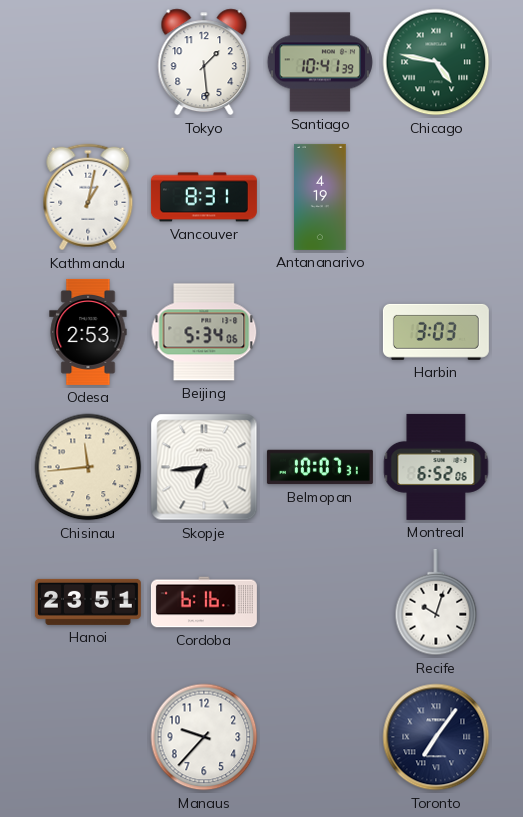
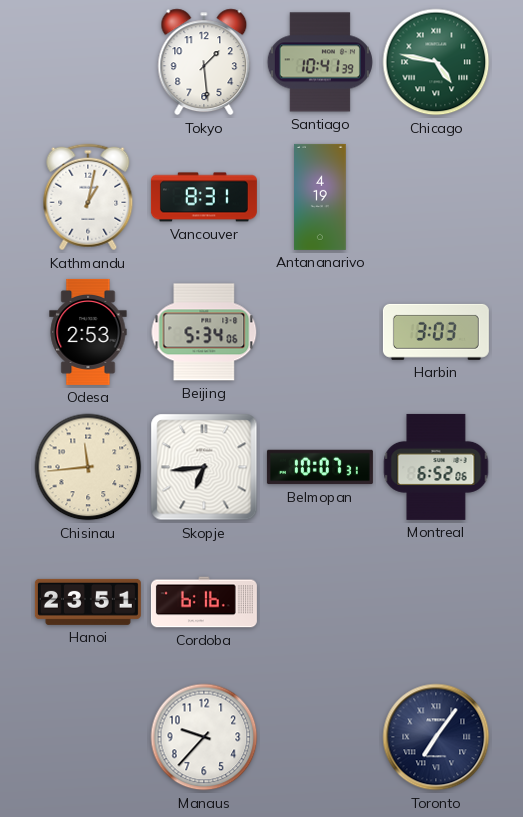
Recife: 10:03 -> none
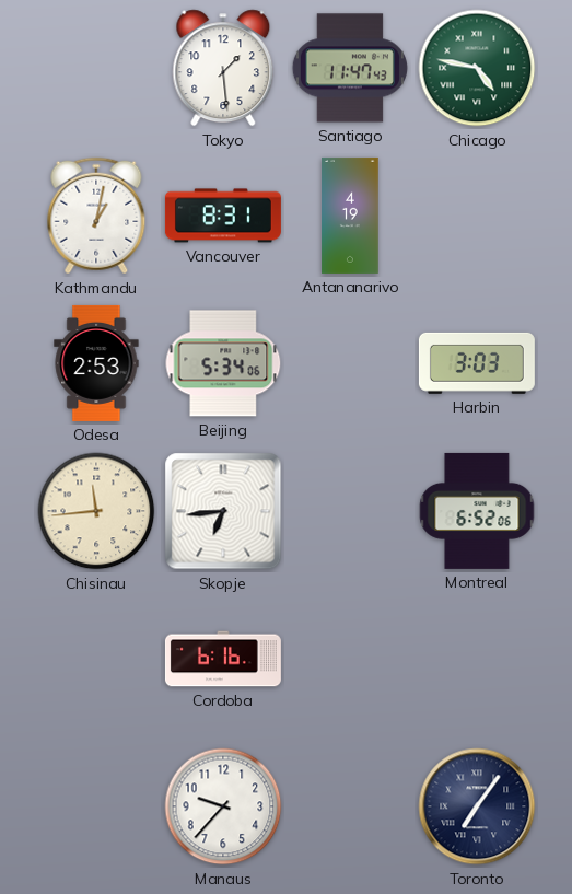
Santiago: 10:41 -> 11:47
Belmopan: 10:07 -> none
Hanoi: 23:51 -> none
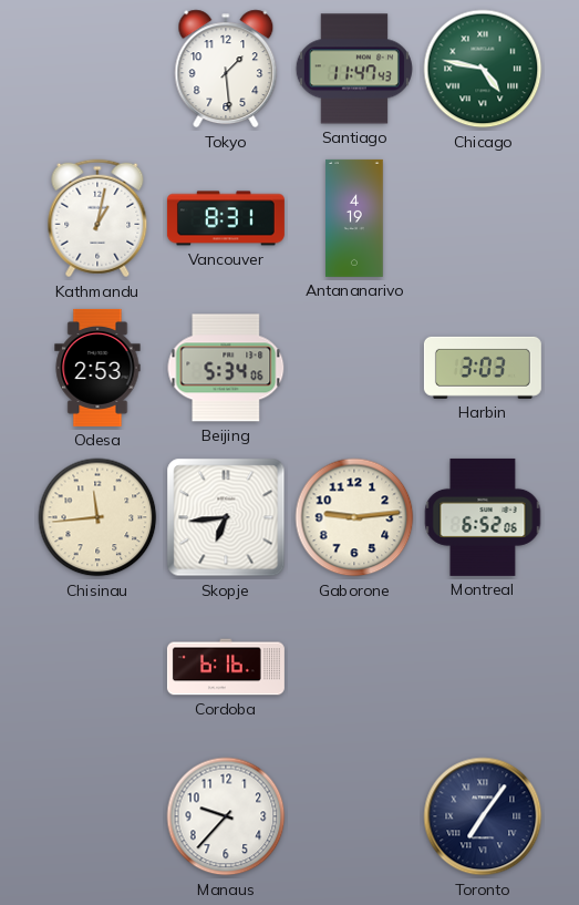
Gaborone: none -> 9:14
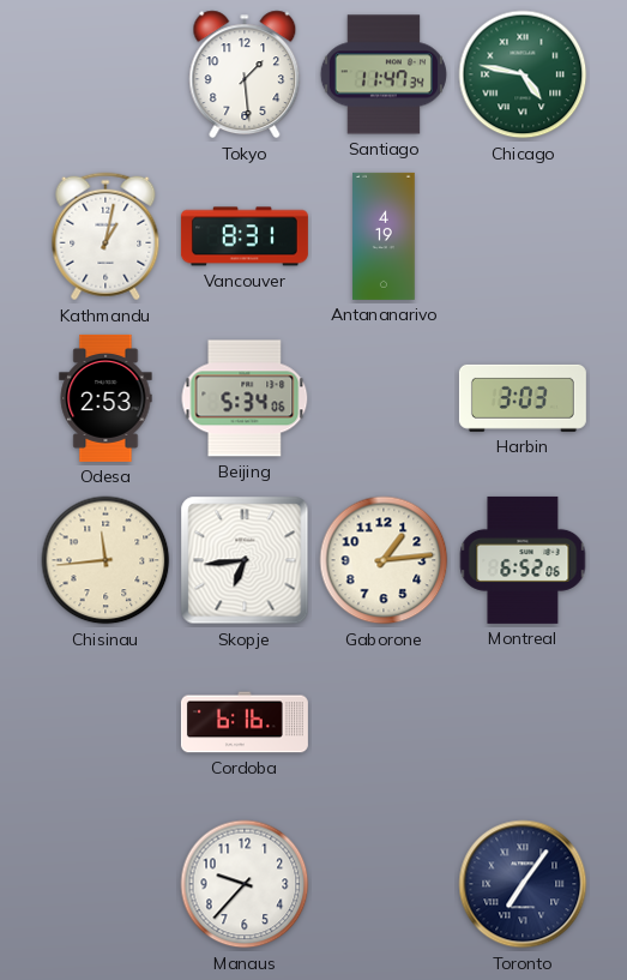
Santiago: 11:47:43 -> 11:47:34
Gaborone: 9:14 -> 1:14
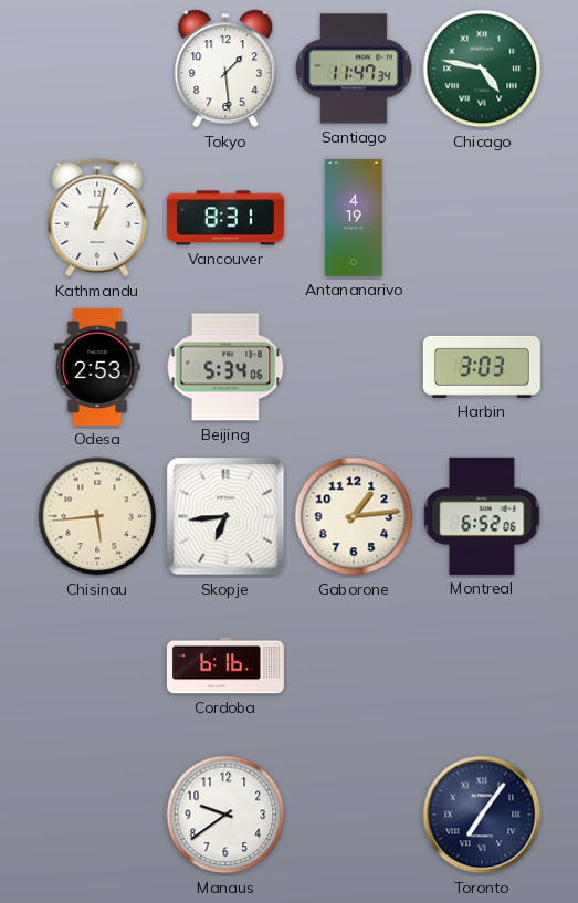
Chisinau: 11:44 -> 5:44
Manaus: 9:37 -> 9:39
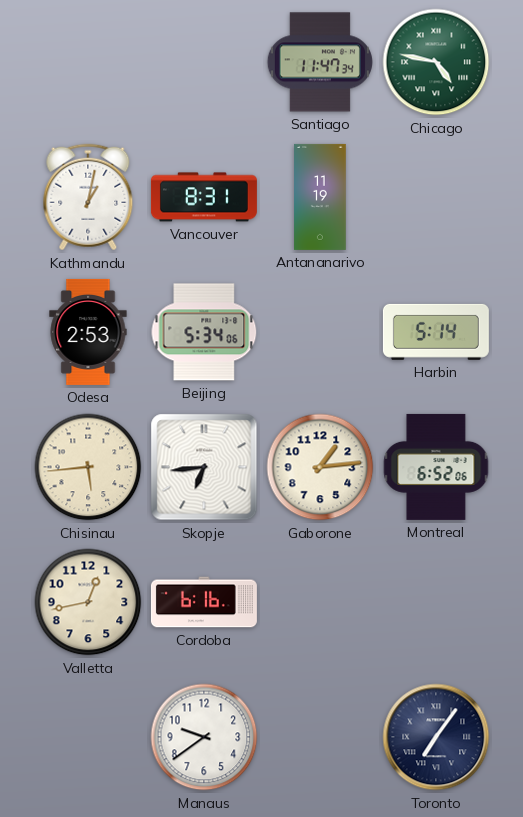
Tokyo: 1:29 -> none
Antananarivo: 4:19 -> 11:19
Harbin: 3:03 -> 5:14
Valletta: none -> 12:43
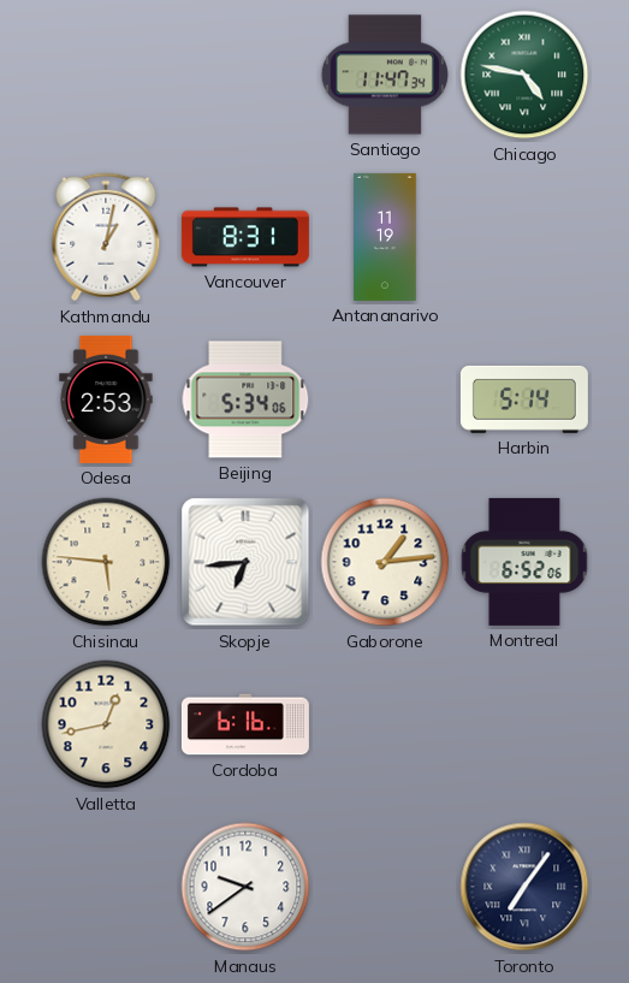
Chisinau: 5:44 -> 5:46
